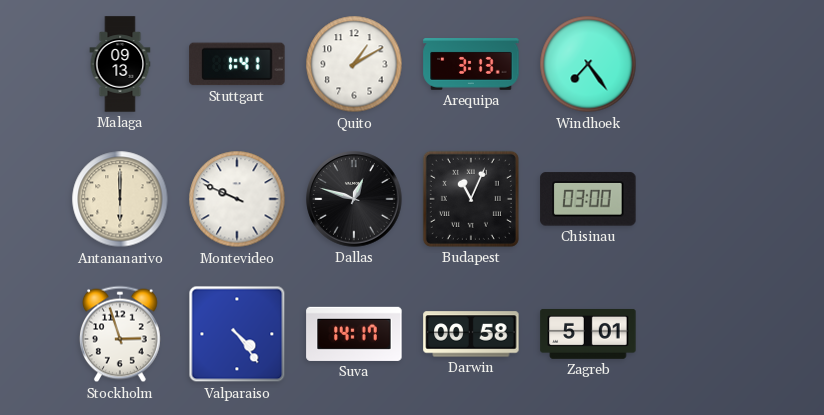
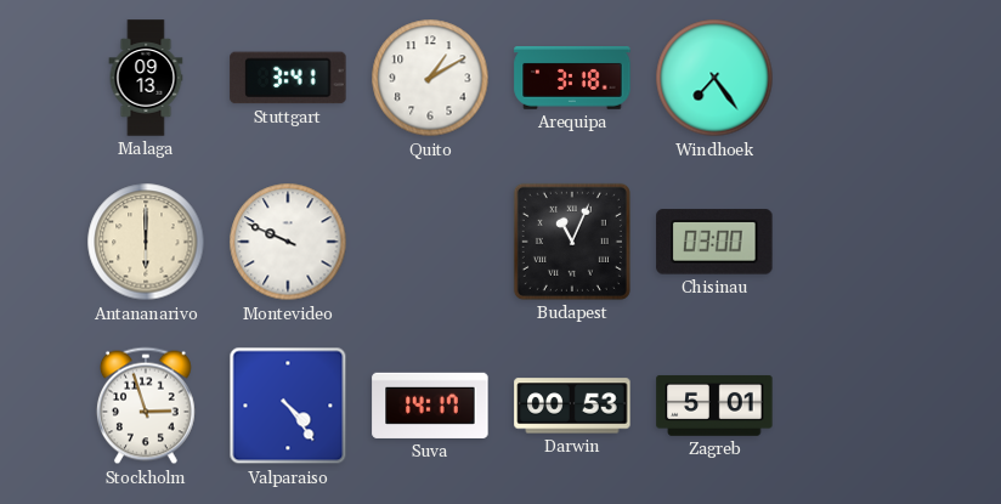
Stuttgart: 1:41 -> 3:41
Arequipa: 3:13 -> 3:18
Dallas: 12:48 -> none
Darwin: 00:58 -> 00:53
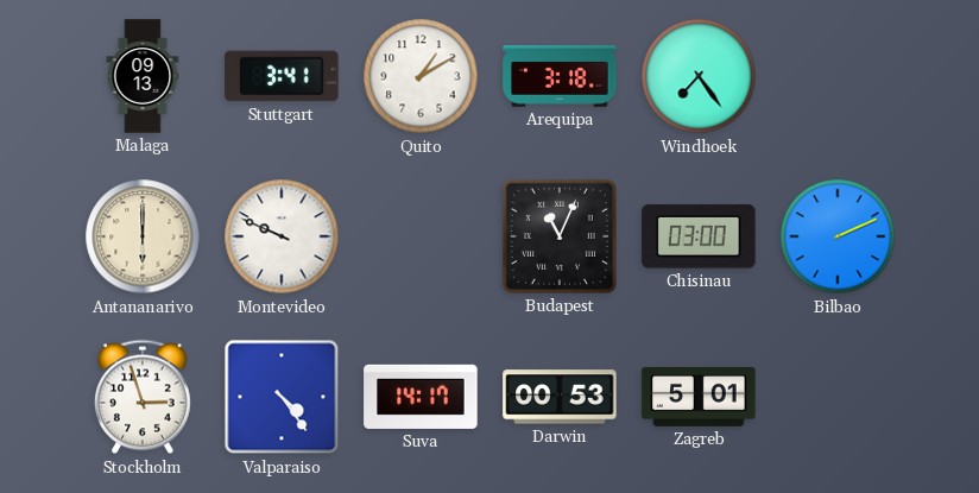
Bilbao: none -> 2:11
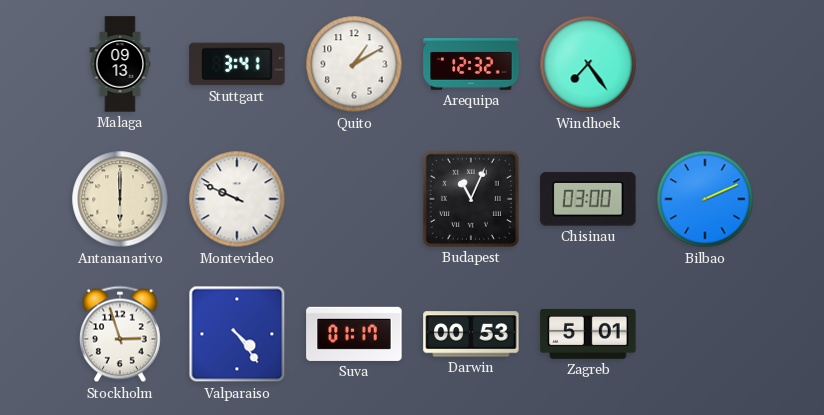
Arequipa: 3:18 -> 12:32
Suva: 14:17 -> 01:17
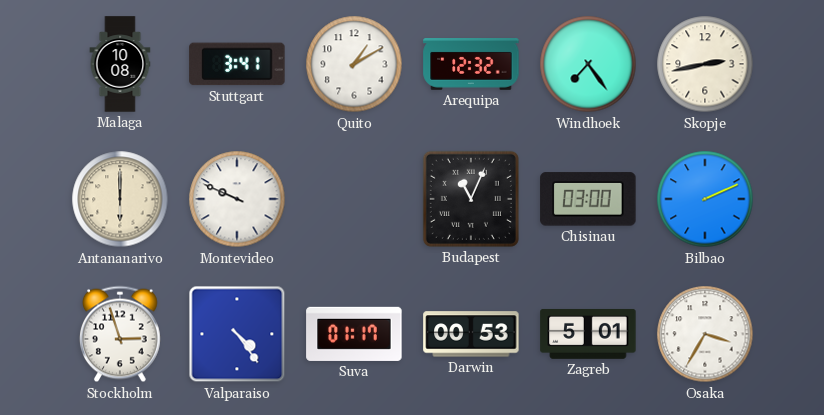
Malaga: 09:13 -> 10:08
Skopje: none -> 2:43
Osaka: none -> 3:35
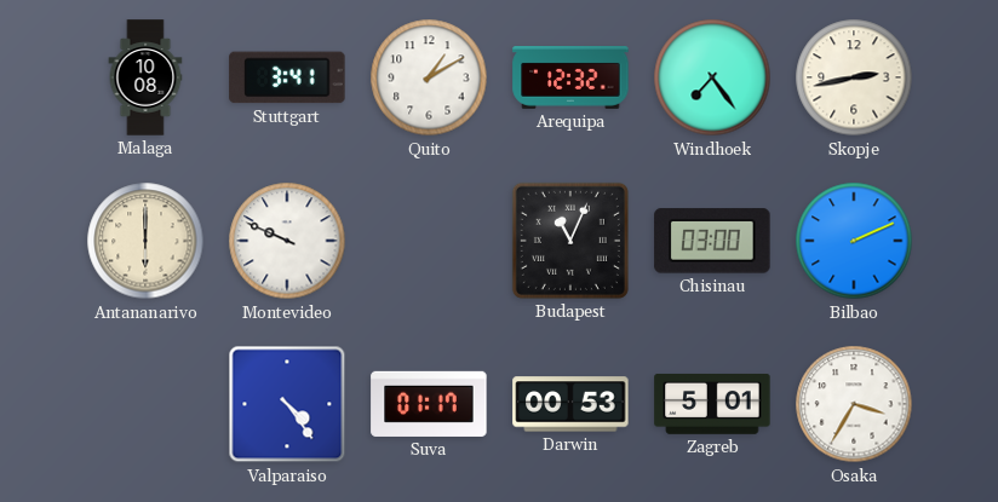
Stockholm: 2:57 -> none
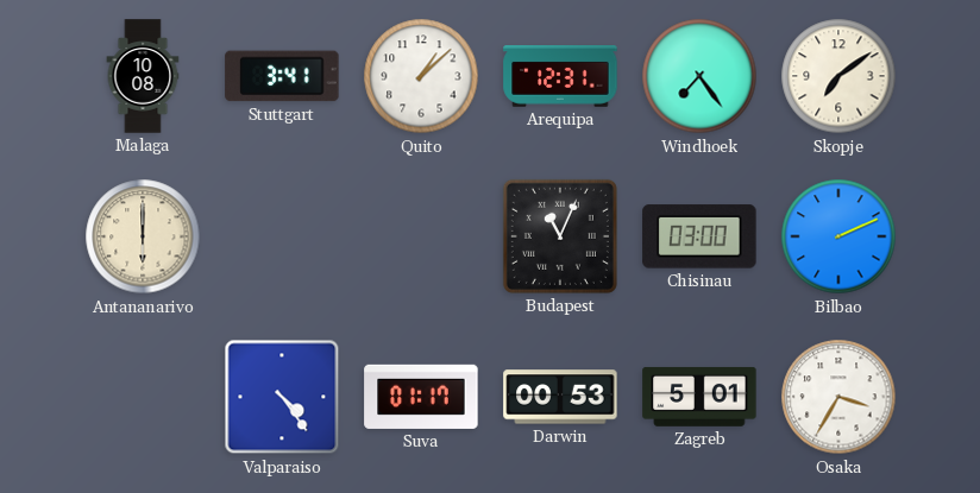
Quito: 1:10 -> 1:08
Arequipa: 12:32 -> 12:31
Skopje: 2:43 -> 7:09
Montevideo: 9:49 -> none
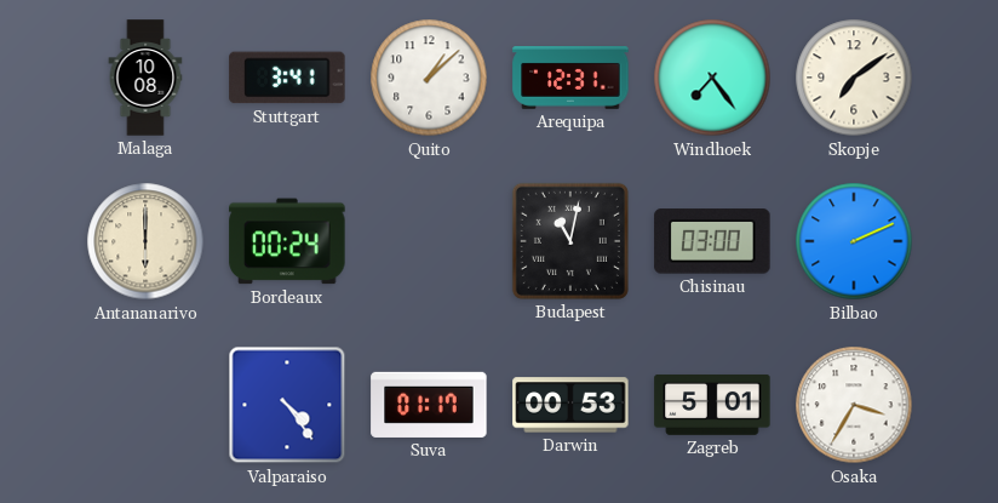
Bordeaux: none -> 00:24
Budapest: 11:04 -> 11:02
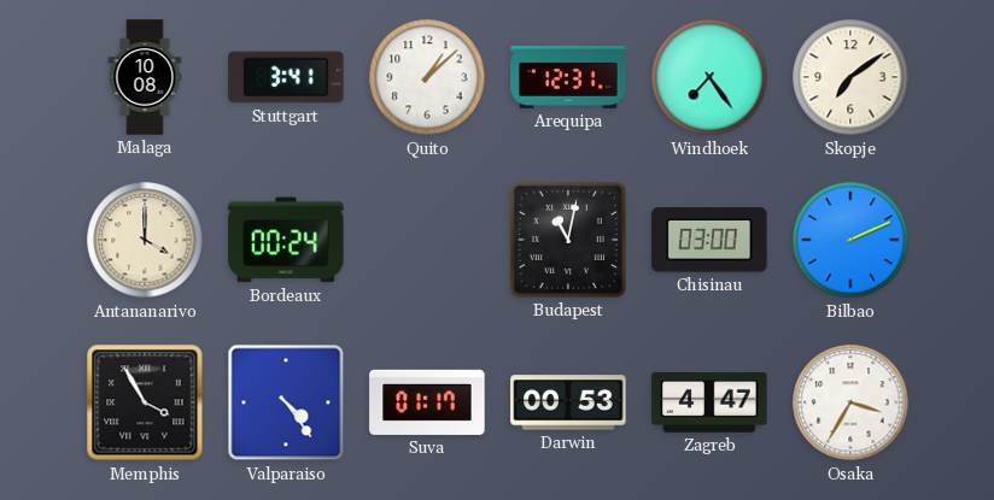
Antananarivo: 6:00 -> 4:00
Memphis: none -> 3:55
Zagreb: 5:01 -> 4:47
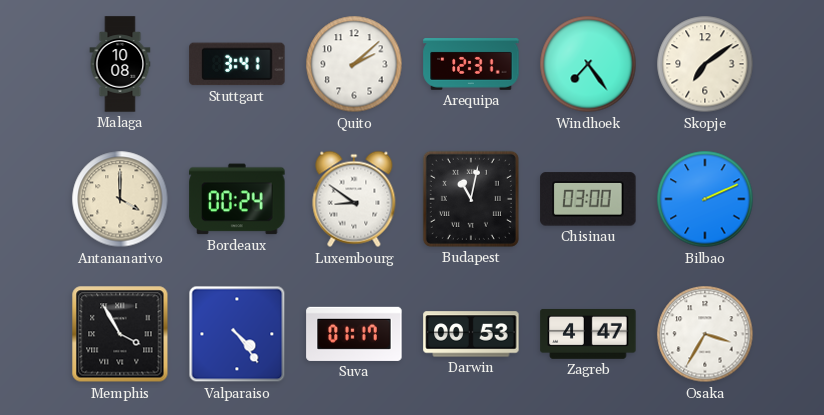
Quito: 1:08 -> 2:08
Luxembourg: none -> 8:51
